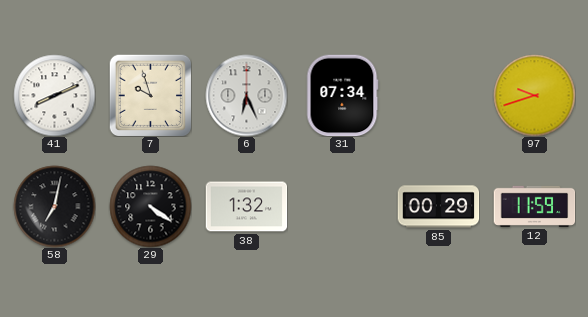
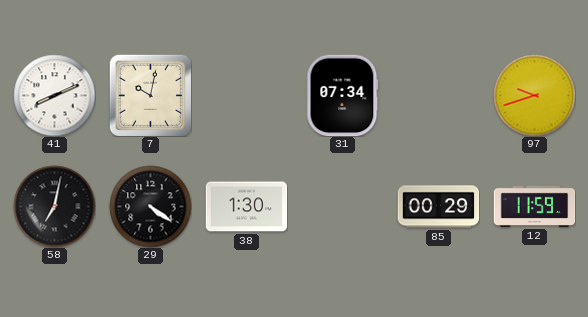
7: 9:57 -> 10:02
6: 6:26 -> none
38: 1:32 -> 1:30
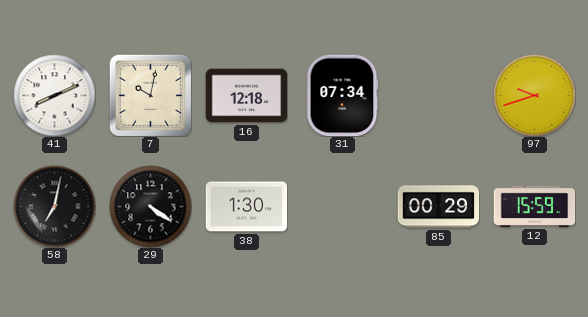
16: none -> 12:18
12: 11:59 -> 15:59
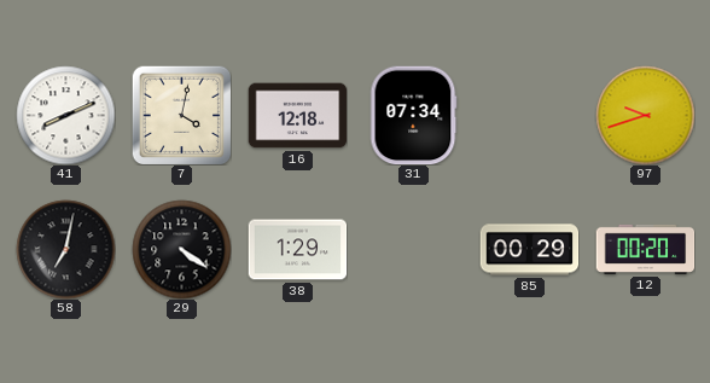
7: 10:02 -> 4:02
38: 1:30 -> 1:29
12: 15:59 -> 00:20
